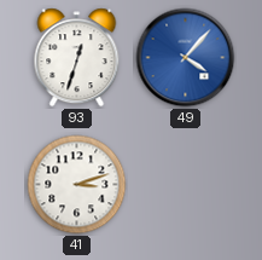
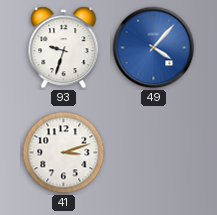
93: 12:33 -> 9:33
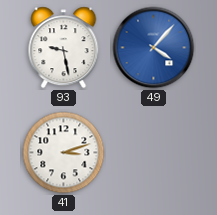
93: 9:33 -> 9:28
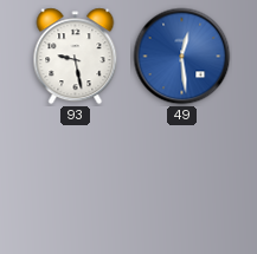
49: 4:07 -> 12:29
41: 3:12 -> none
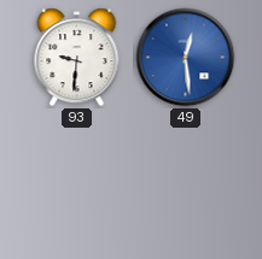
93: 9:28 -> 9:31
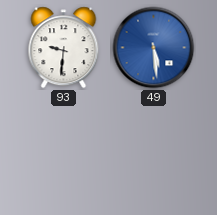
49: 12:29 -> 5:29
